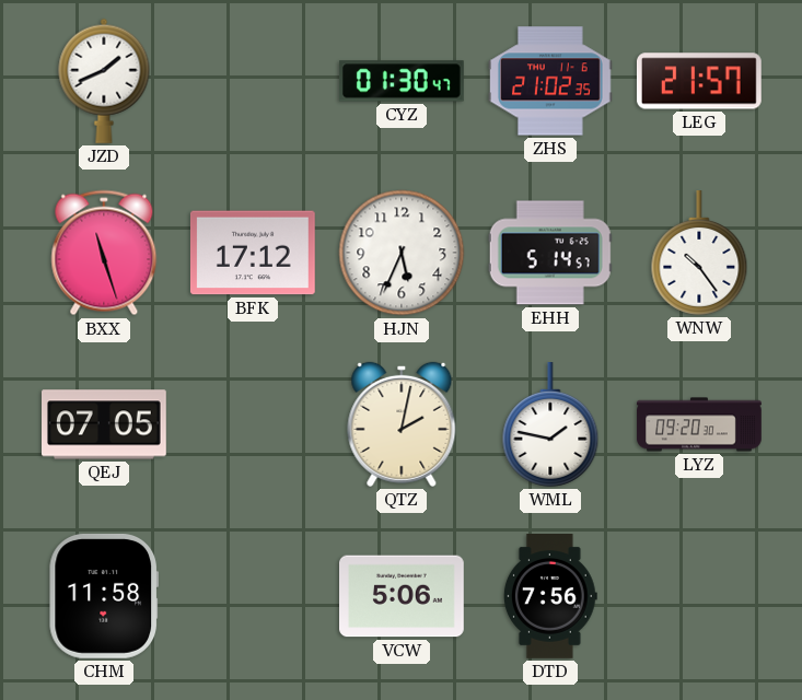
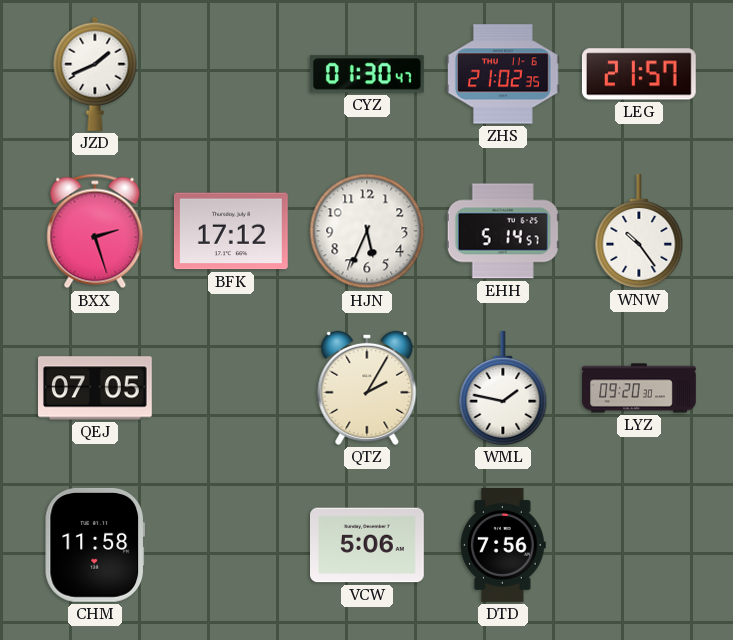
BXX: 11:27 -> 2:27
QTZ: 2:02 -> 2:05
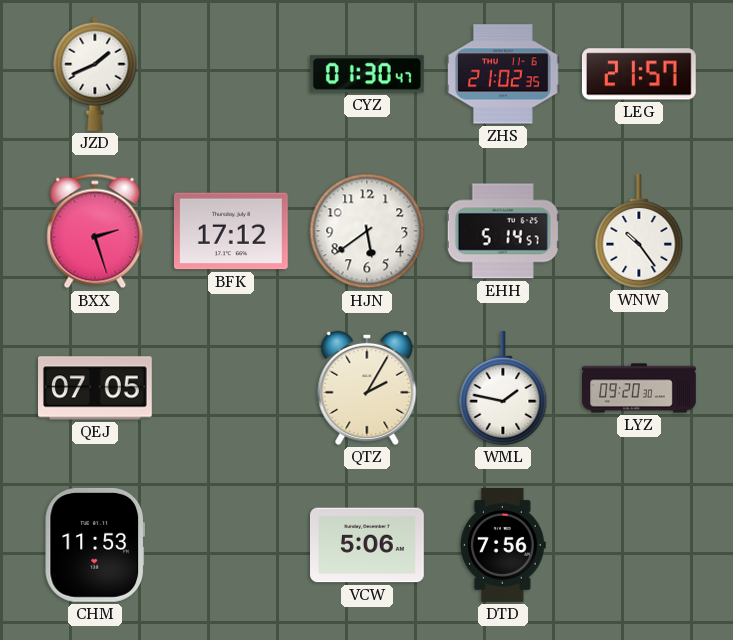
HJN: 5:34 -> 5:39
CHM: 11:58 -> 11:53
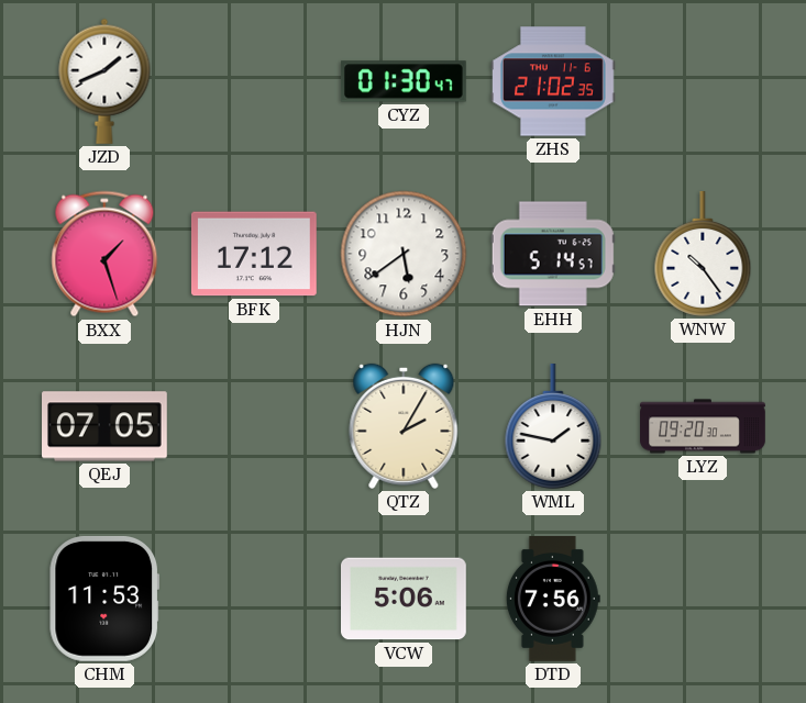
LEG: 21:57 -> none
BXX: 2:27 -> 1:27
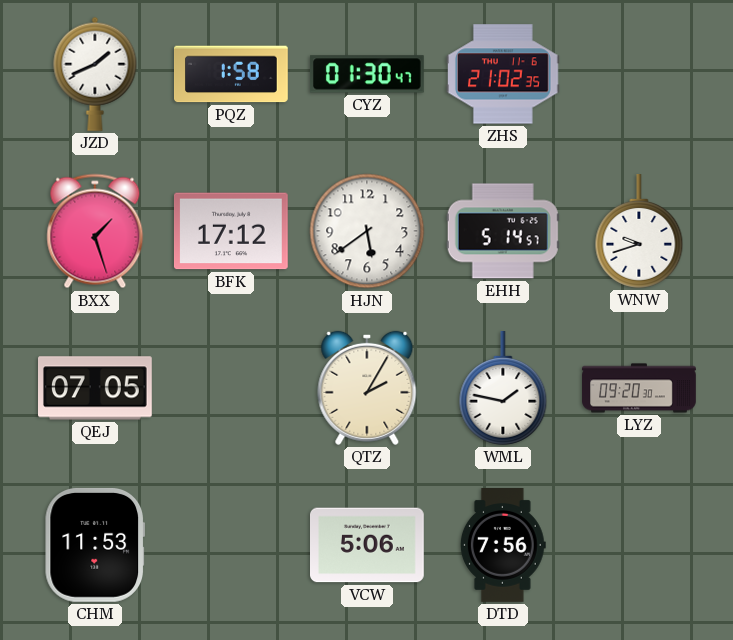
PQZ: none -> 1:58
WNW: 10:24 -> 9:42
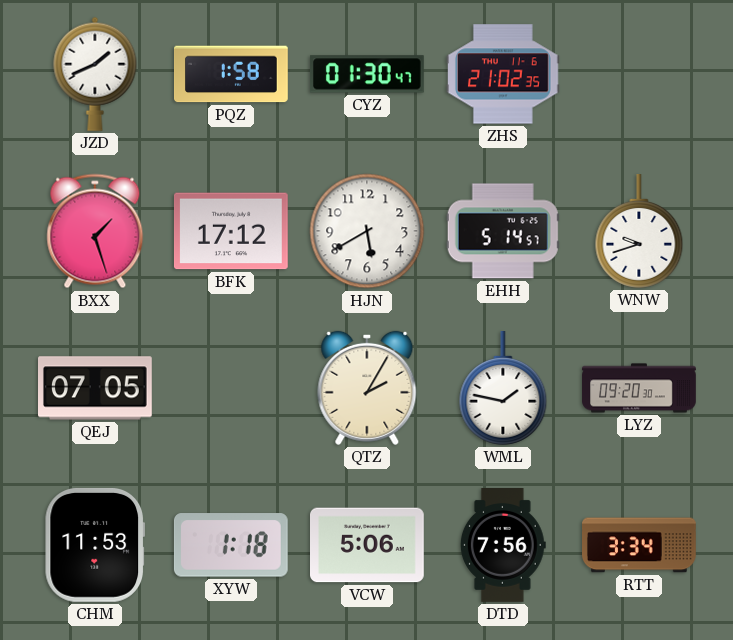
HJN: 5:39 -> 5:40
XYW: none -> 1:18
RTT: none -> 3:34
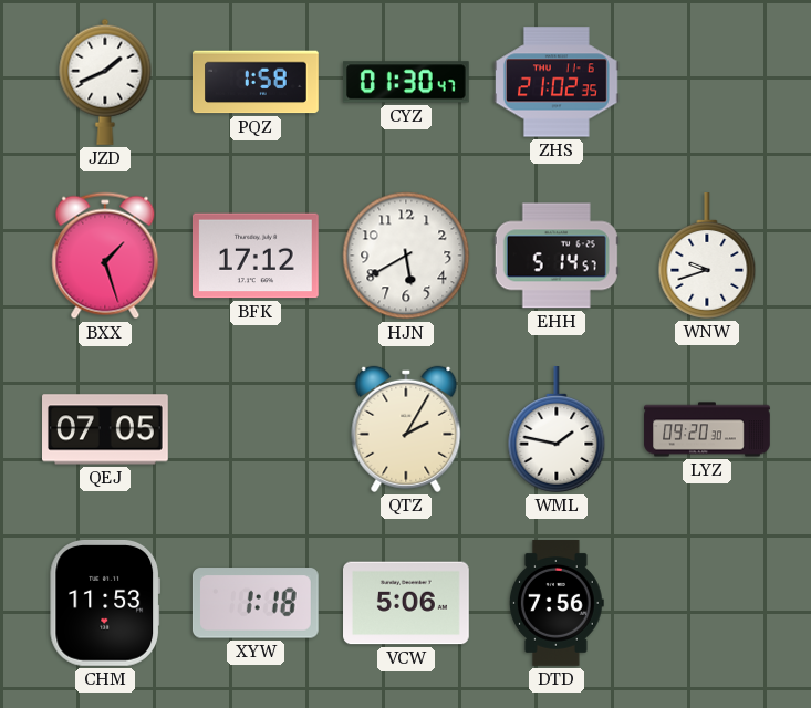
RTT: 3:34 -> none
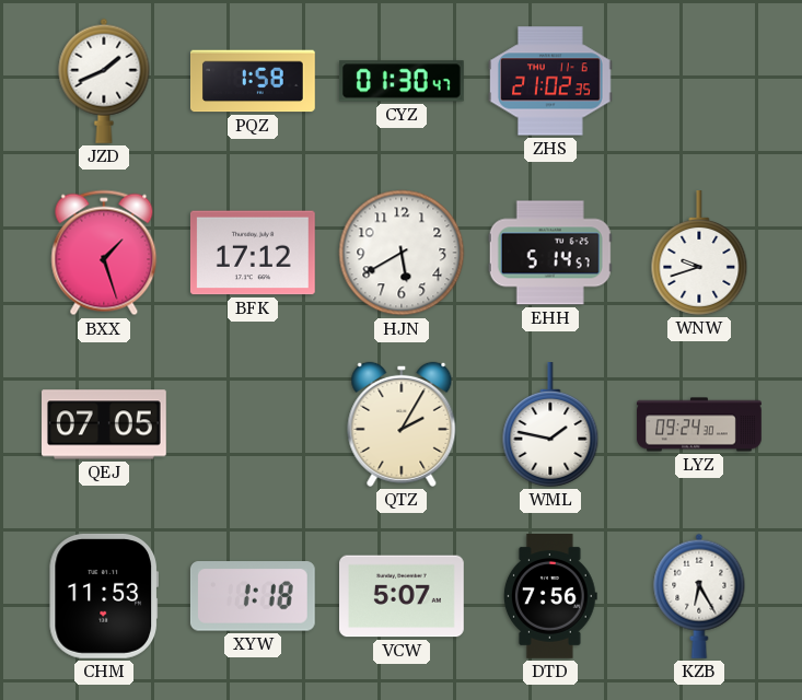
LYZ: 09:20 -> 09:24
VCW: 5:06 -> 5:07
KZB: none -> 6:25
